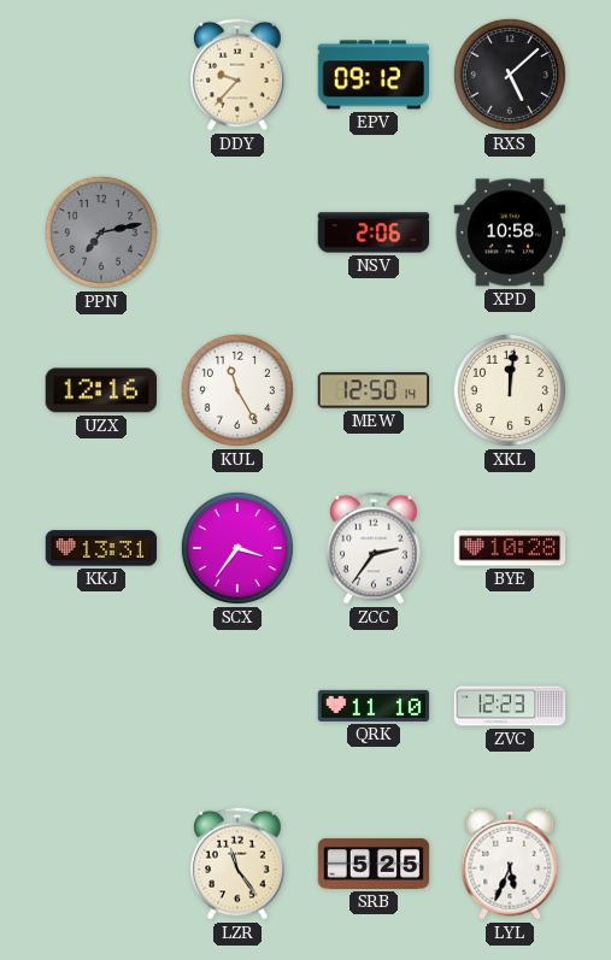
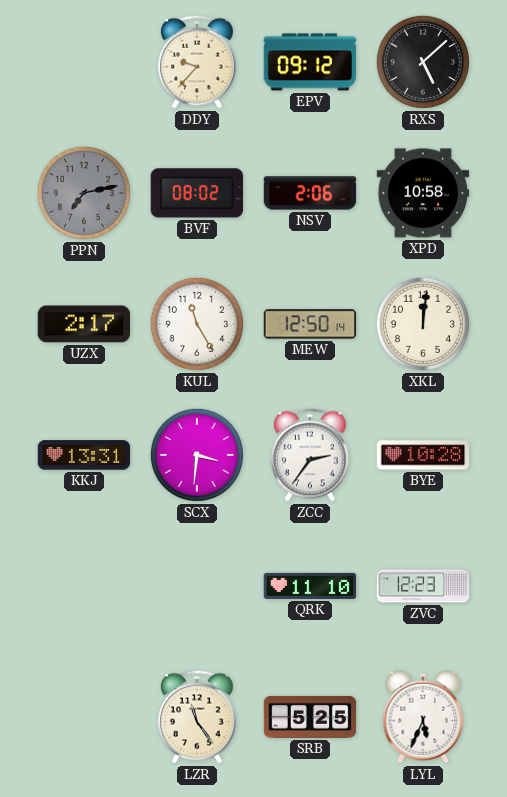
BVF: none -> 08:02
UZX: 12:16 -> 2:17
SCX: 3:36 -> 3:31
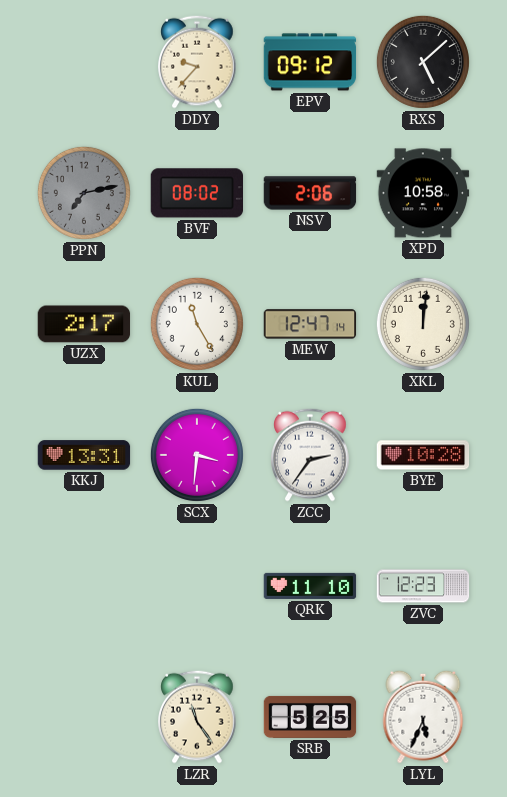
MEW: 12:50 -> 12:47
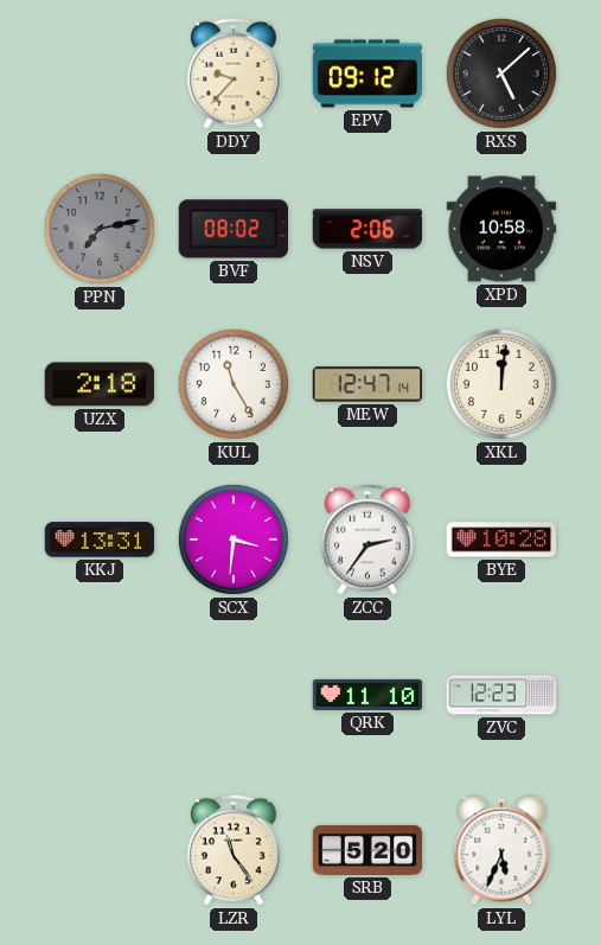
UZX: 2:17 -> 2:18
SRB: 5:25 -> 5:20
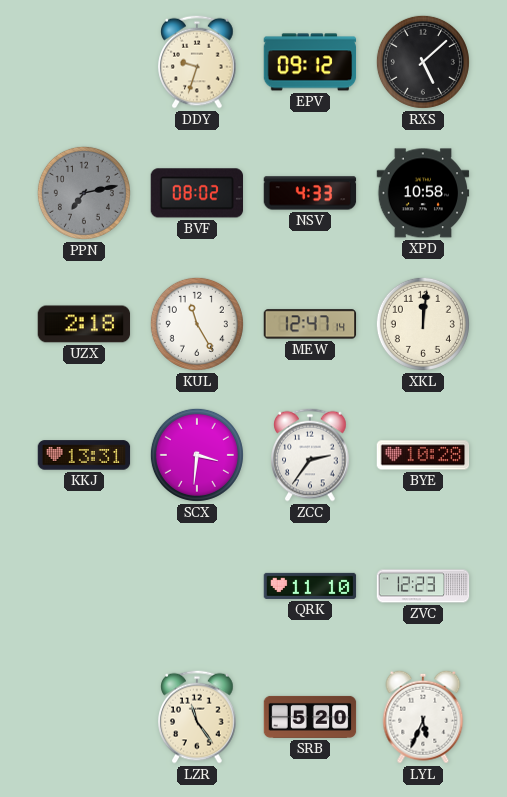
DDY: 9:37 -> 9:33
NSV: 2:06 -> 4:33
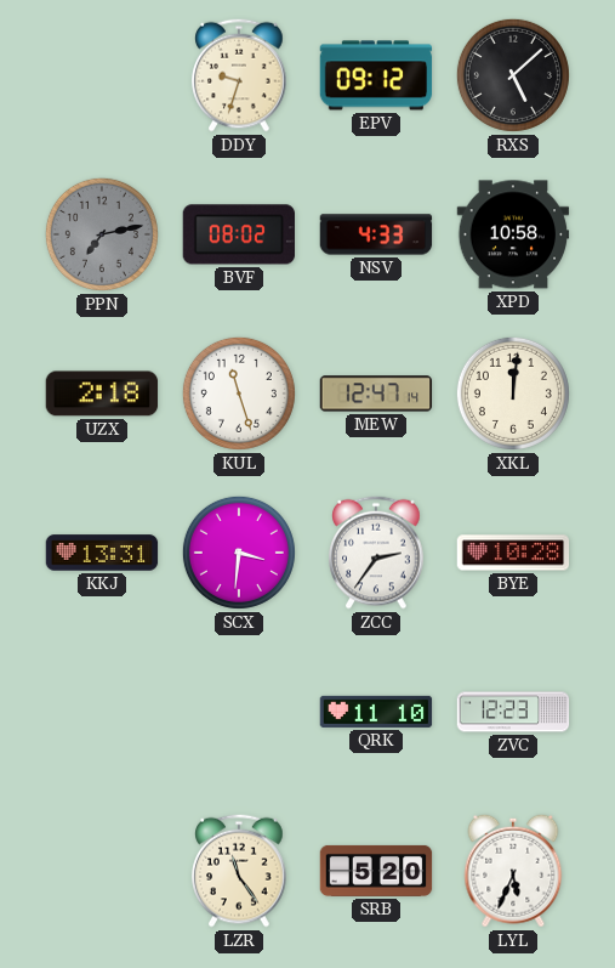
KUL: 11:25 -> 11:27
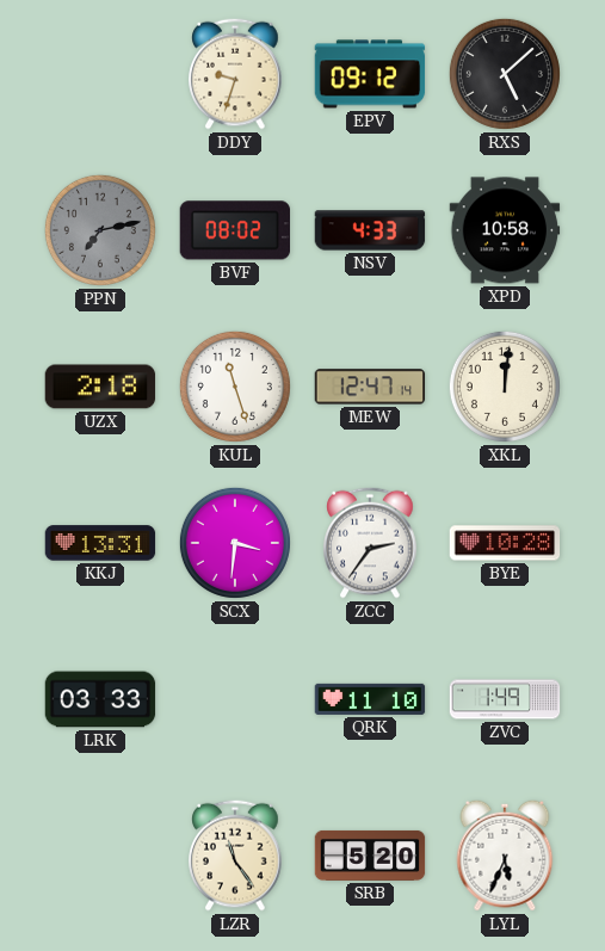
LRK: none -> 03:33
ZVC: 12:23 -> 1:49
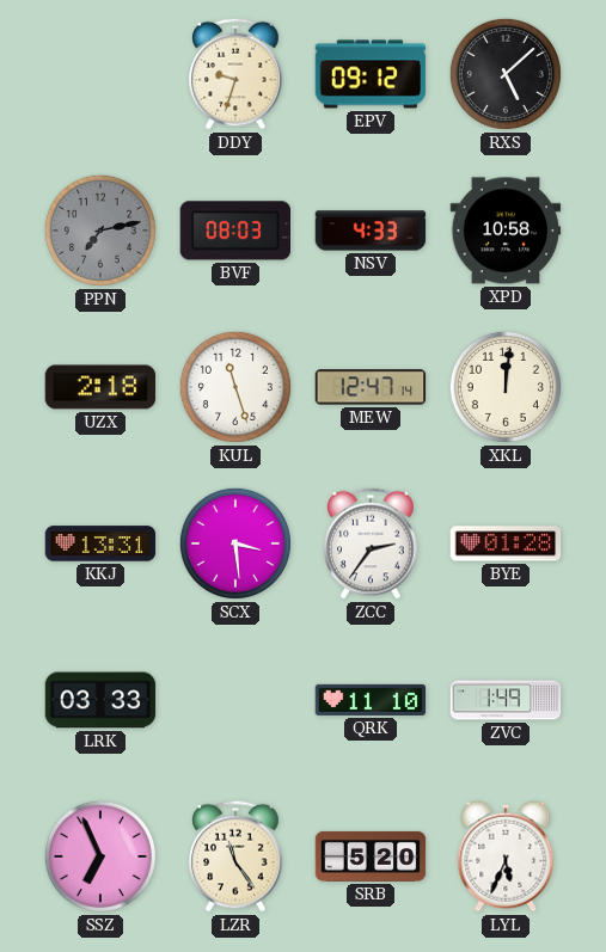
BVF: 08:02 -> 08:03
SCX: 3:31 -> 3:29
BYE: 10:28 -> 01:28
SSZ: none -> 6:56
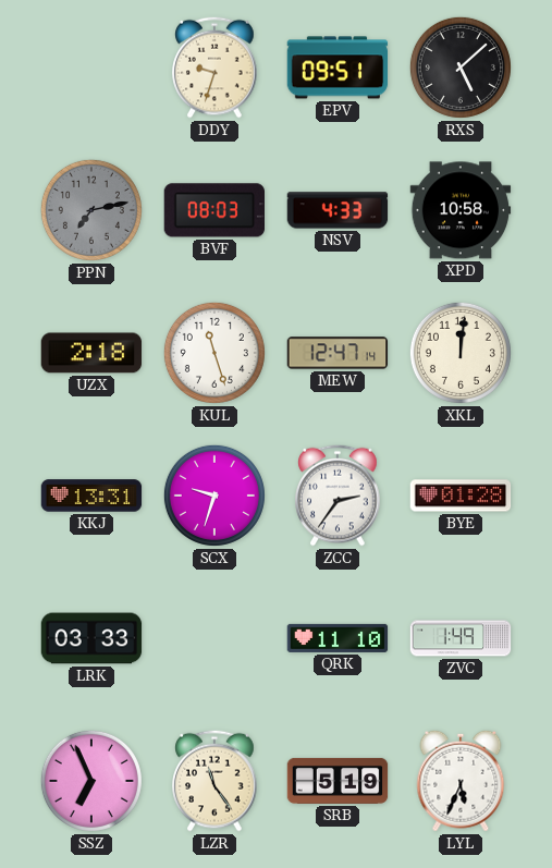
EPV: 09:12 -> 09:51
SCX: 3:29 -> 9:33
SRB: 5:20 -> 5:19
